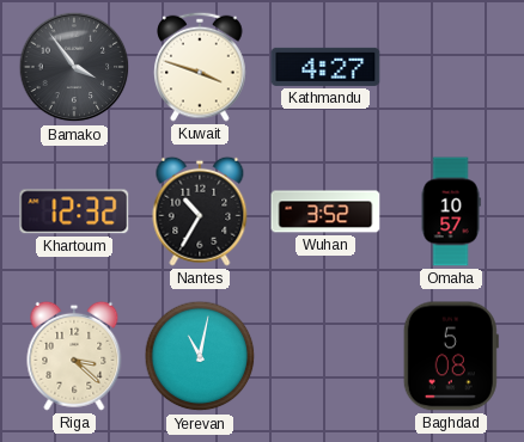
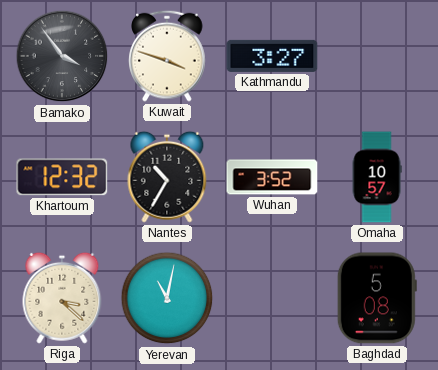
Kathmandu: 4:27 -> 3:27
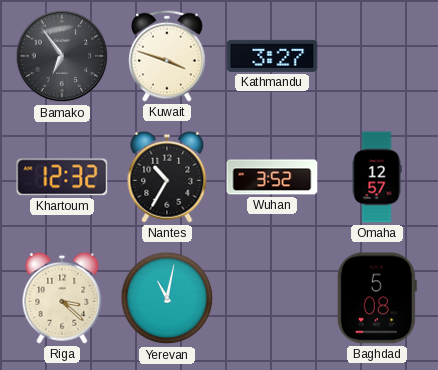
Bamako: 3:54 -> 6:54
Omaha: 10:57 -> 12:57
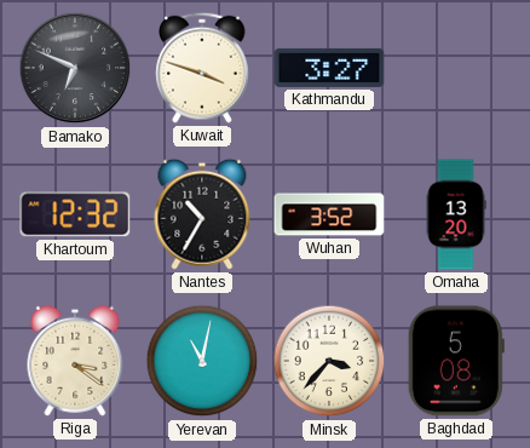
Bamako: 6:54 -> 6:49
Omaha: 12:57 -> 13:20
Riga: 3:22 -> 3:21
Minsk: none -> 3:37
